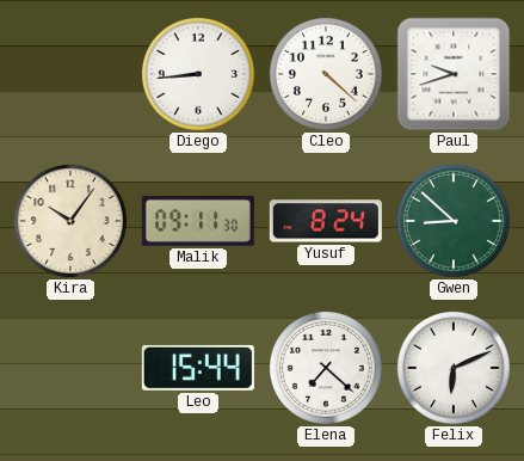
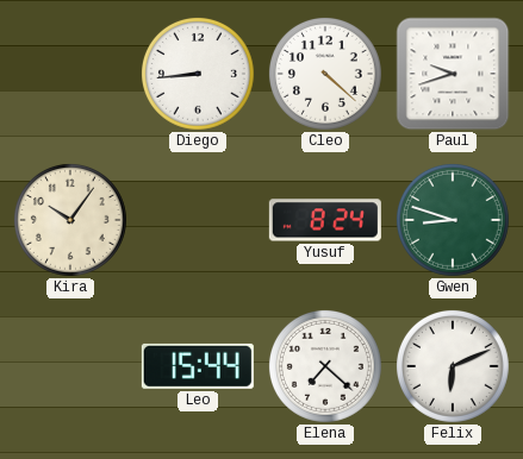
Malik: 09:11 -> none
Gwen: 8:52 -> 8:48
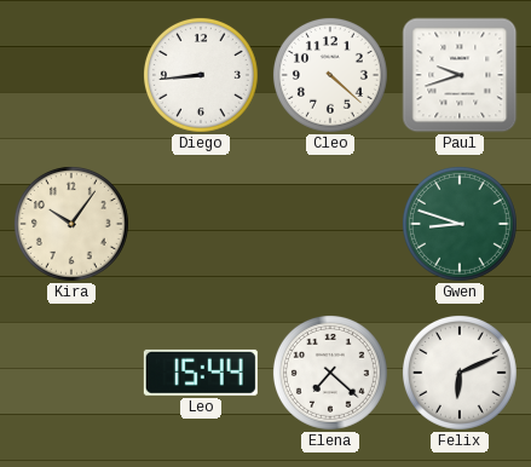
Yusuf: 8:24 -> none
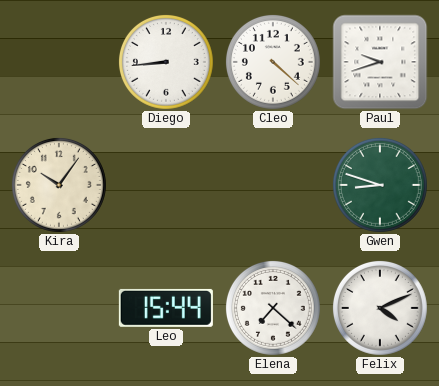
Felix: 6:11 -> 4:11
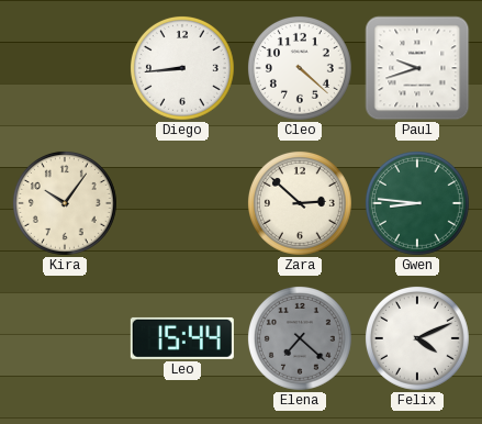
Zara: none -> 2:52
Gwen: 8:48 -> 8:46
Elena dial: white -> grey
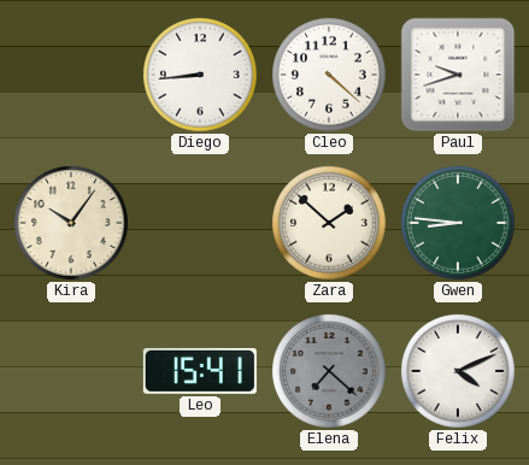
Zara: 2:52 -> 1:52
Leo: 15:44 -> 15:41
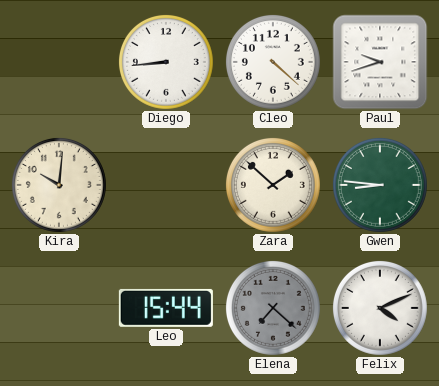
Kira: 10:06 -> 10:01
Leo: 15:41 -> 15:44
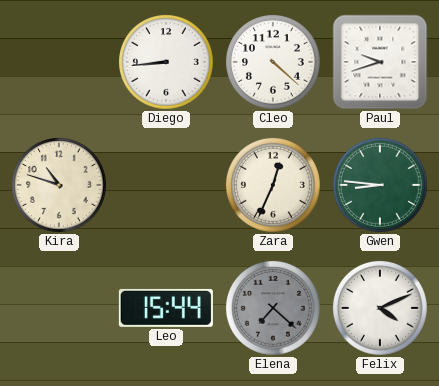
Kira: 10:01 -> 10:48
Zara: 1:52 -> 12:34
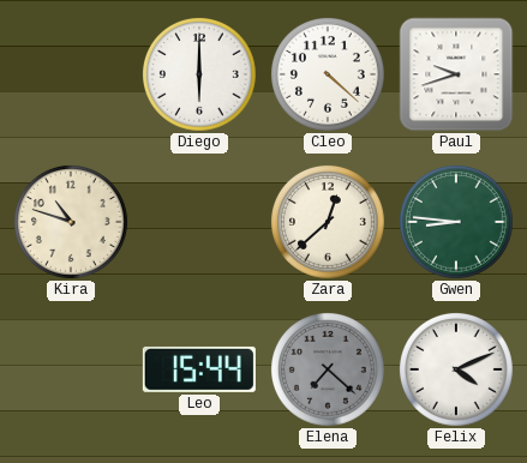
Diego: 8:44 -> 6:00
Zara: 12:34 -> 12:38
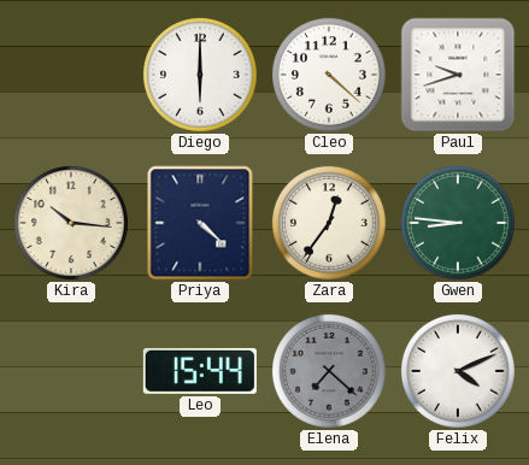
Kira: 10:48 -> 10:16
Priya: none -> 4:22
Zara: 12:38 -> 12:36
